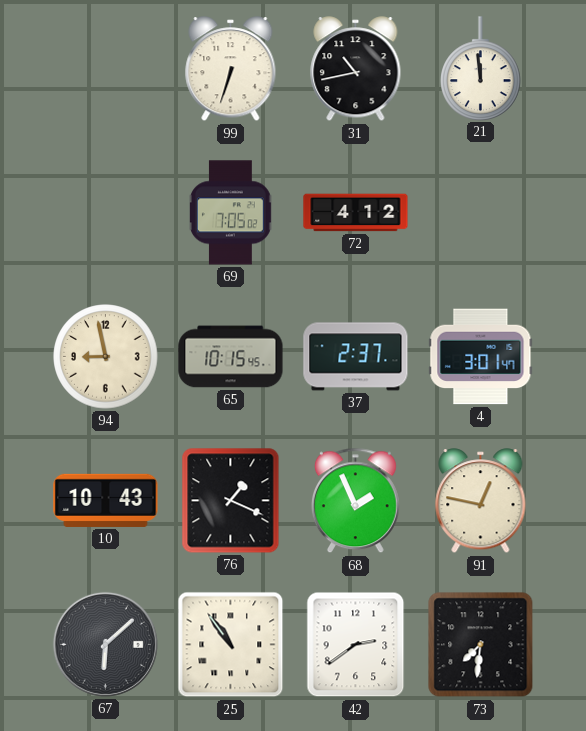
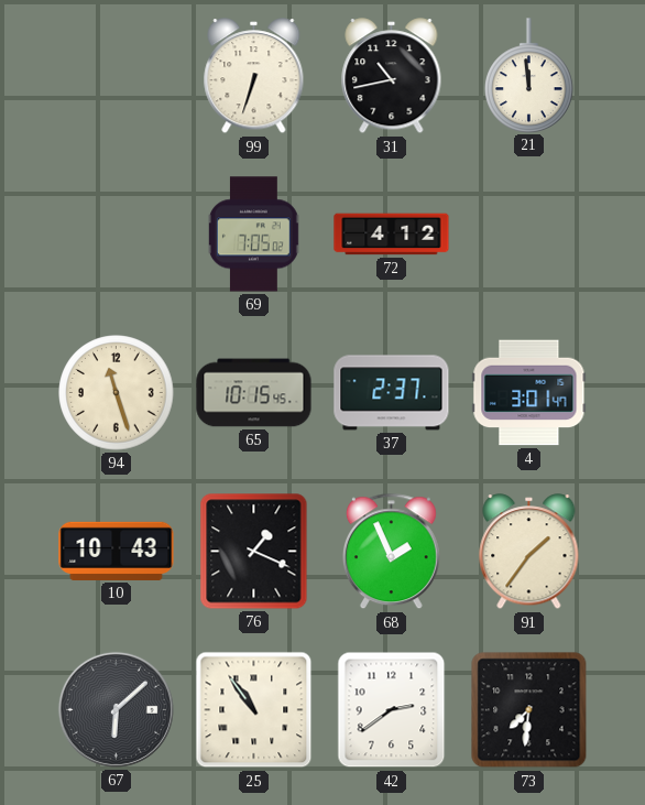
94: 8:58 -> 11:27
91: 12:47 -> 1:36
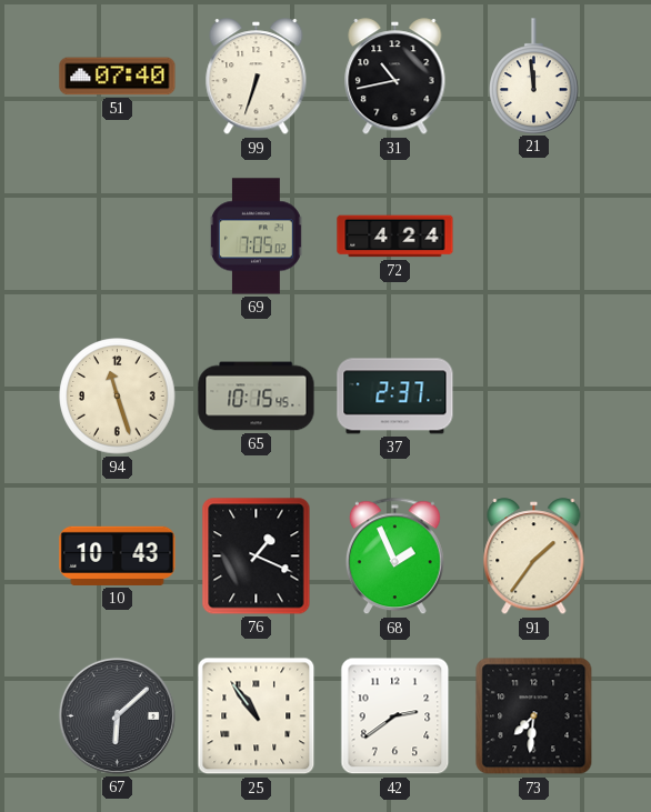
51: none -> 07:40
72: 4:12 -> 4:24
4: 3:01 -> none
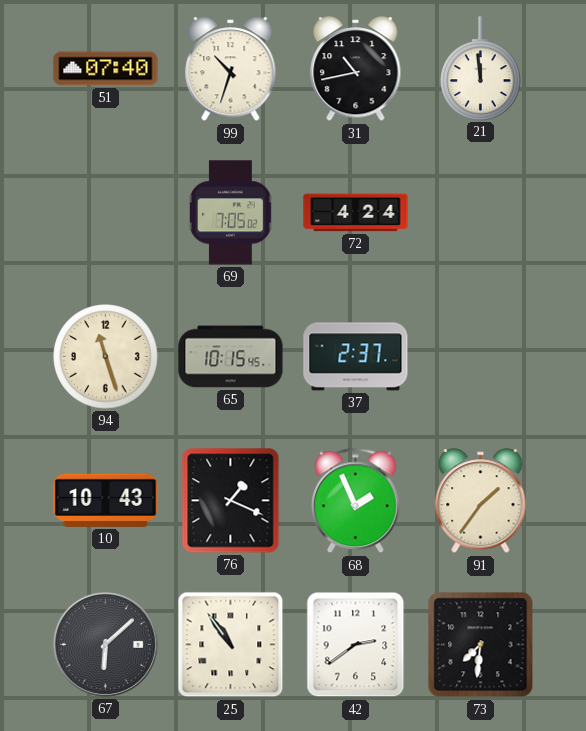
99: 6:33 -> 10:33
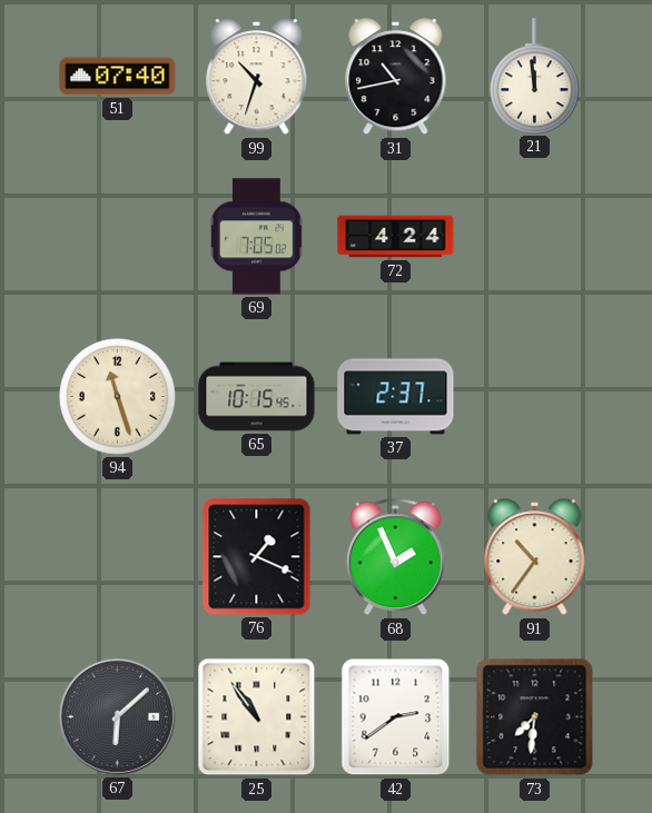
10: 10:43 -> none
91: 1:36 -> 10:36
